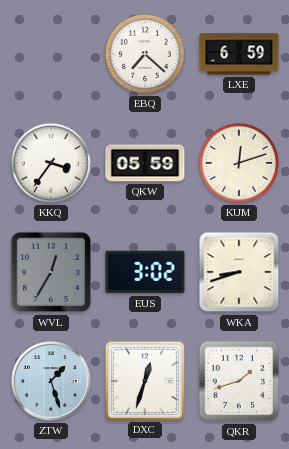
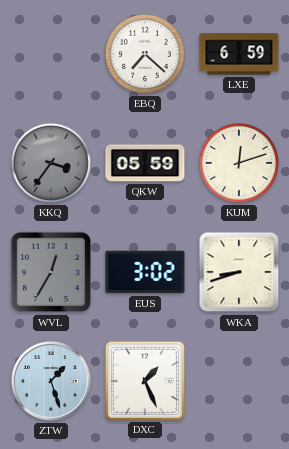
KKQ dial: white -> grey
DXC: 12:33 -> 1:26
QKR: 1:42 -> none
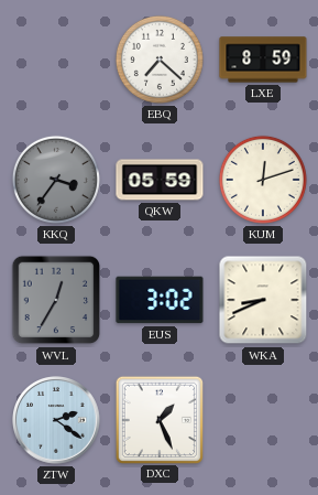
LXE: 6:59 -> 8:59
WKA: 8:42 -> 8:41
ZTW: 1:27 -> 2:21
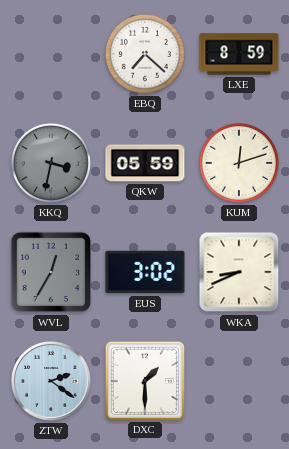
KKQ: 3:36 -> 3:32
DXC: 1:26 -> 1:30
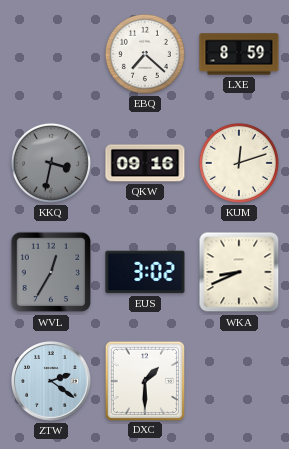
QKW: 05:59 -> 09:16
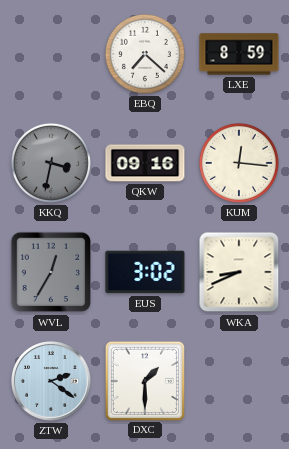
KUM: 12:12 -> 12:16
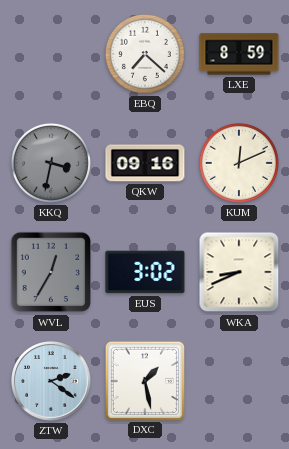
KUM: 12:16 -> 12:11
DXC: 1:30 -> 1:28
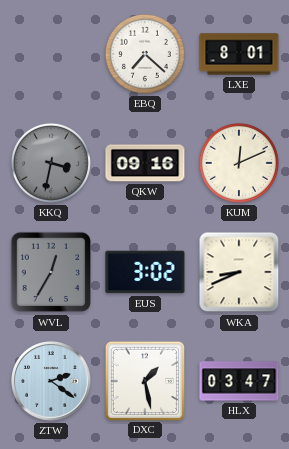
LXE: 8:59 -> 8:01
HLX: none -> 03:47
